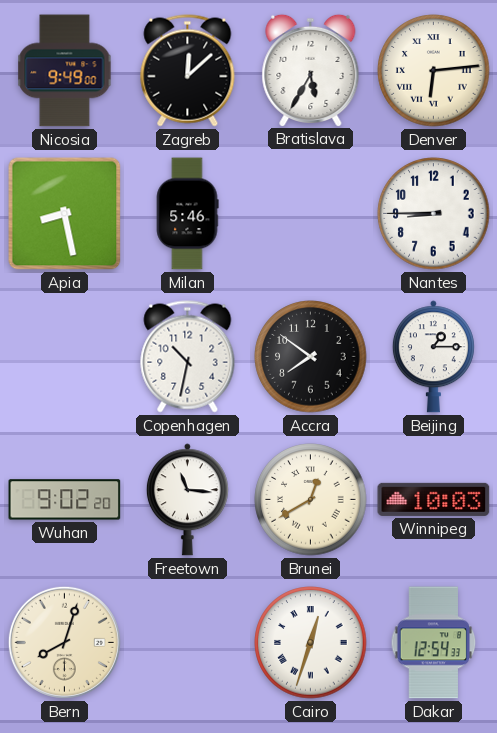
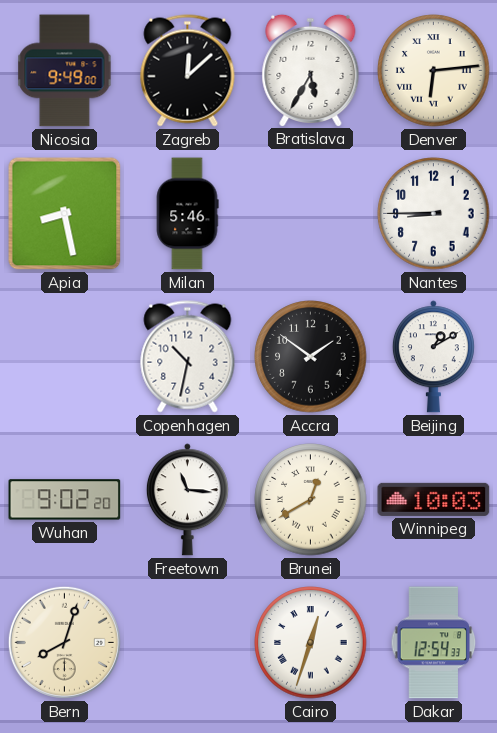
Accra: 7:51 -> 1:51
Beijing: 1:15 -> 1:10
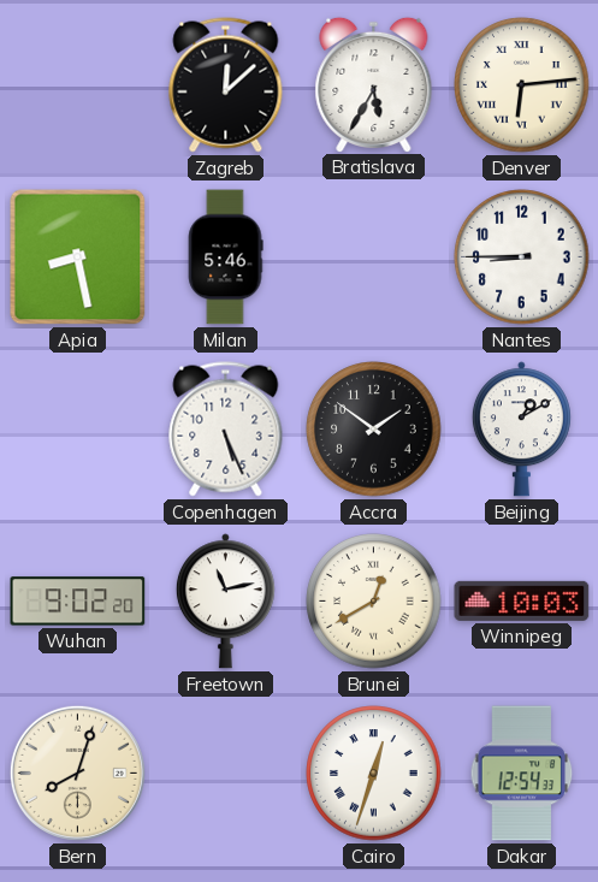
Nicosia: 9:49 -> none
Copenhagen: 10:32 -> 5:26
Freetown: 11:16 -> 11:13
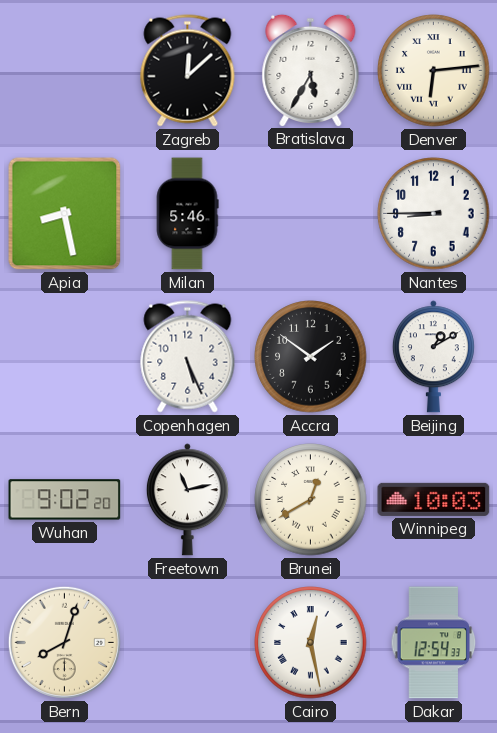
Cairo: 12:33 -> 12:28
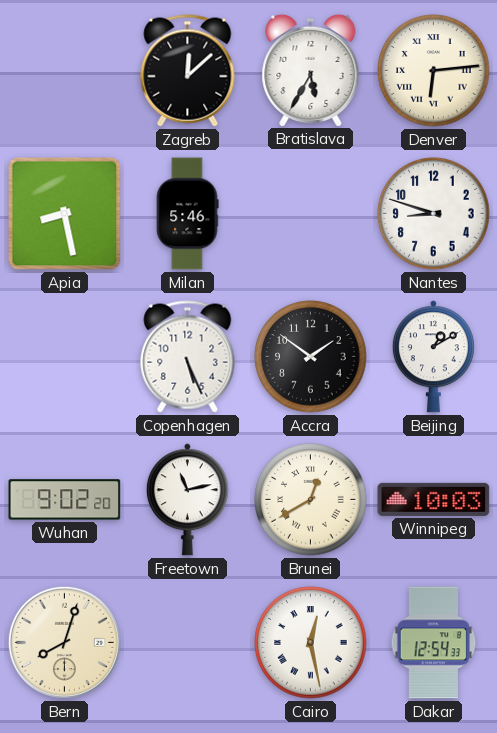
Nantes: 8:45 -> 8:48
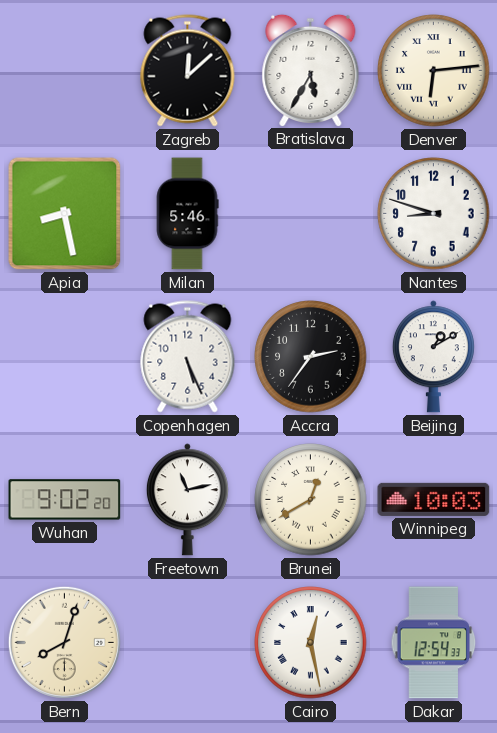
Accra: 1:51 -> 2:36
